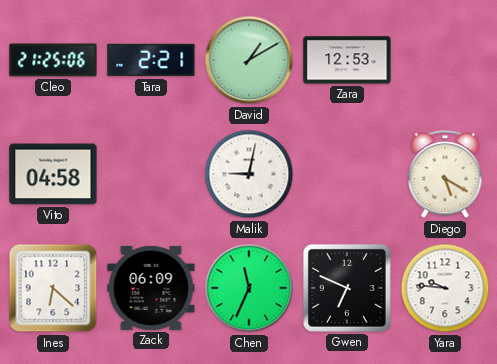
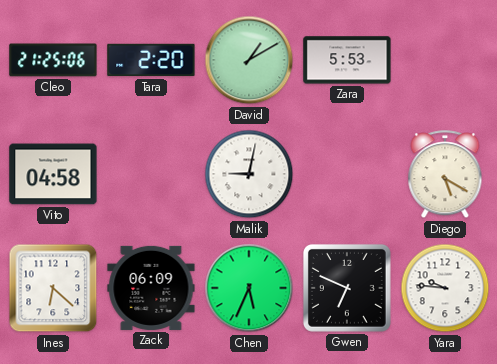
Tara: 2:21 -> 2:20
Zara: 12:53 -> 5:53
Chen: 11:34 -> 5:34
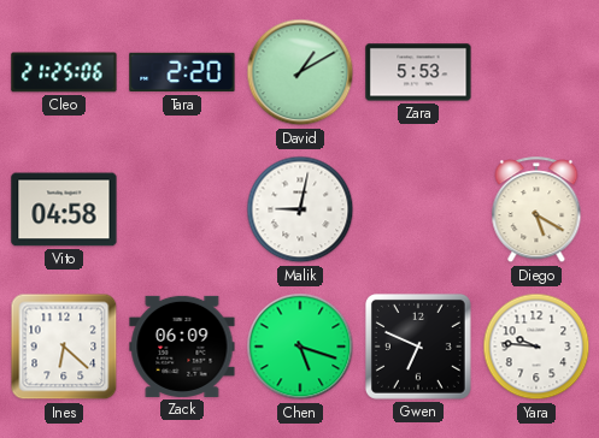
Chen: 5:34 -> 5:18
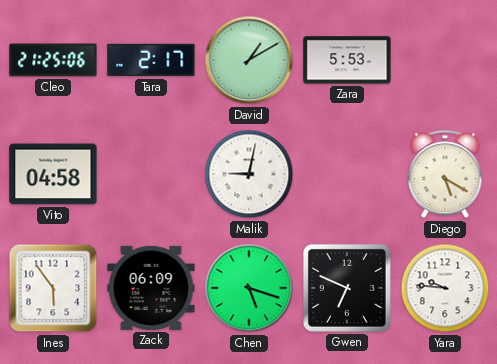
Tara: 2:20 -> 2:17
Ines: 6:22 -> 5:54
